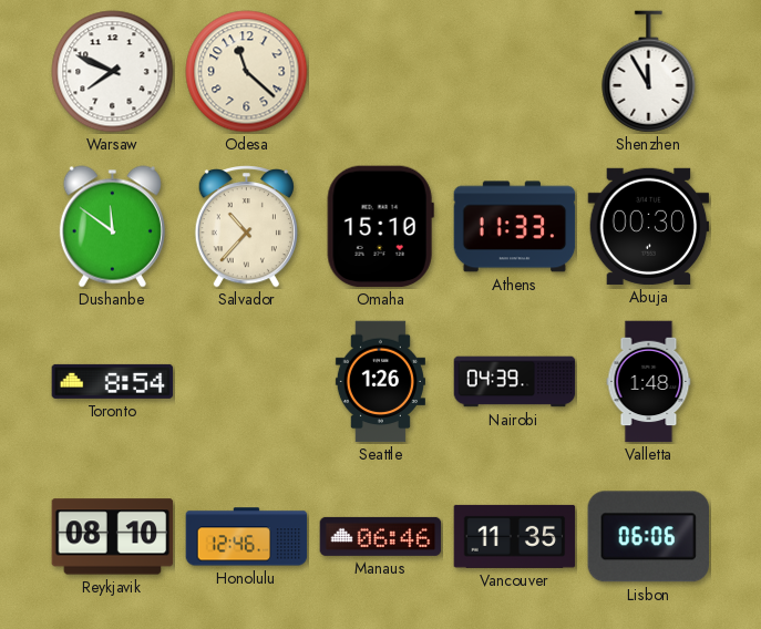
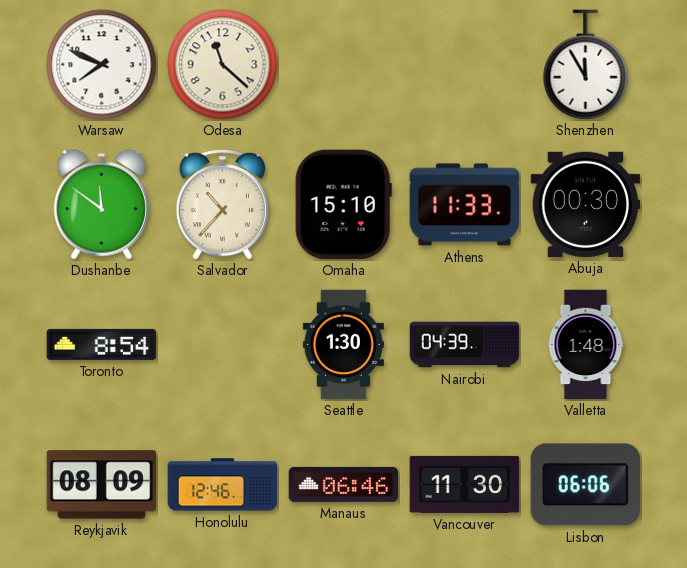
Seattle: 1:26 -> 1:30
Reykjavik: 08:10 -> 08:09
Vancouver: 11:35 -> 11:30
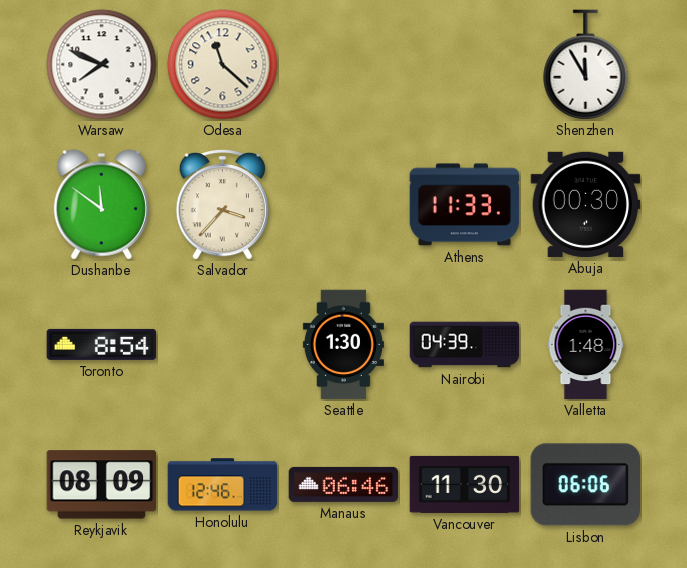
Salvador: 10:37 -> 3:37
Omaha: 15:10 -> none
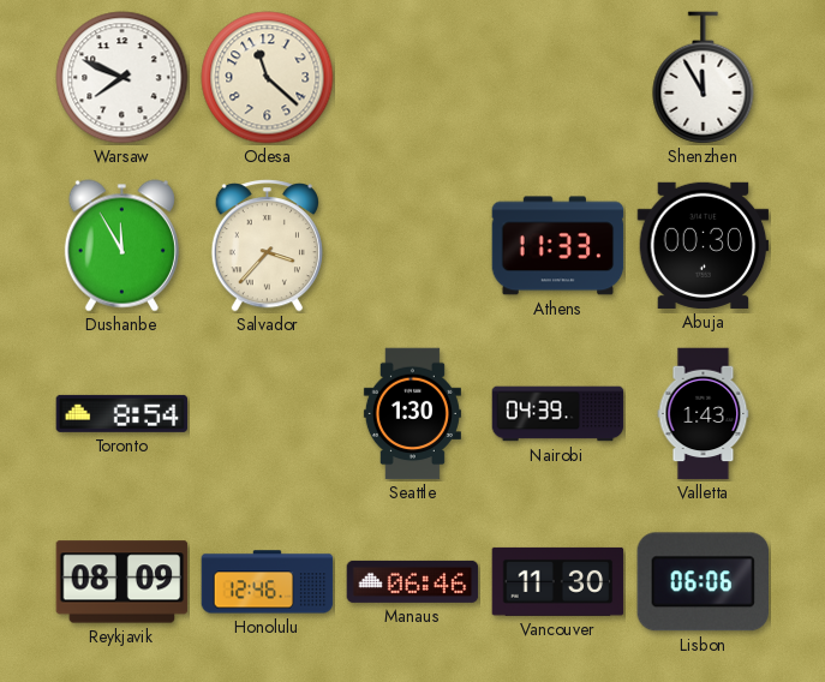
Dushanbe: 11:51 -> 11:55
Valletta: 1:48 -> 1:43
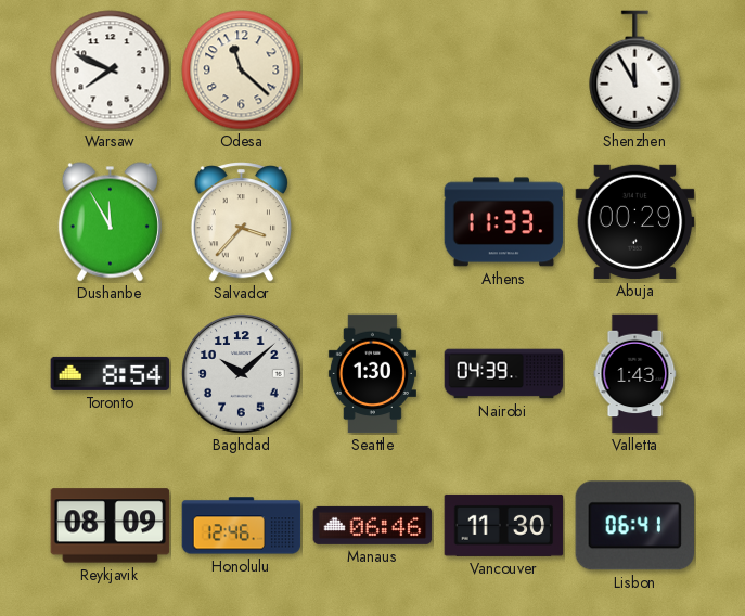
Abuja: 00:30 -> 00:29
Baghdad: none -> 10:08
Lisbon: 06:06 -> 06:41
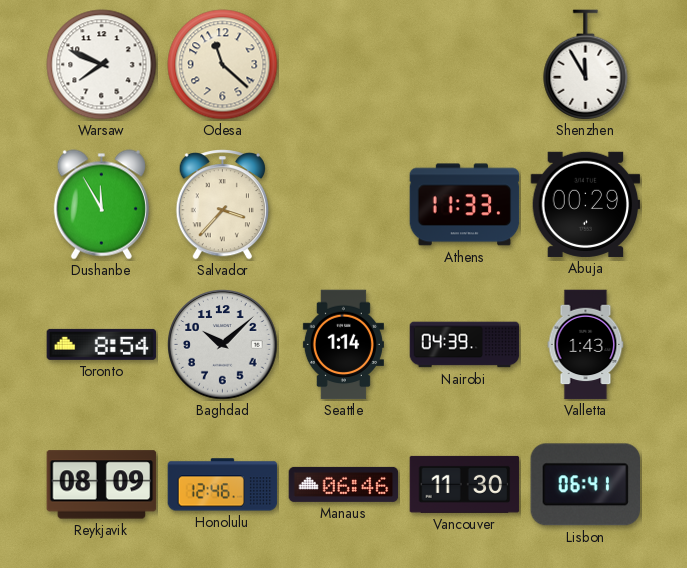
Seattle: 1:30 -> 1:14
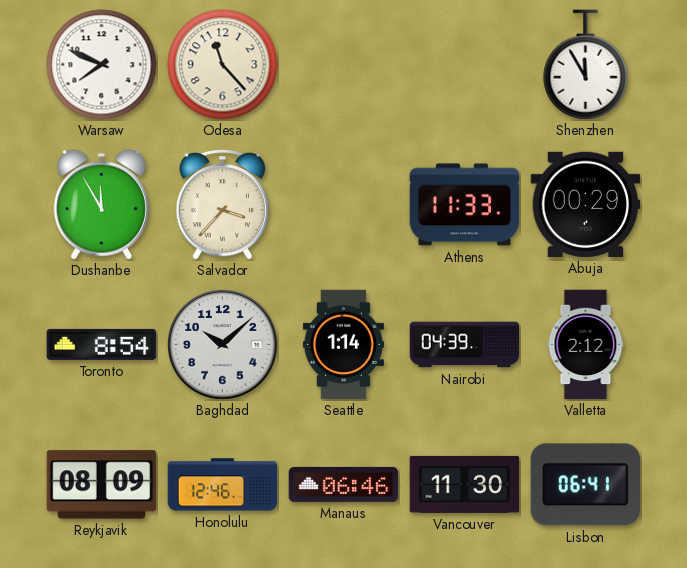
Odesa: 11:22 -> 11:23
Valletta: 1:43 -> 2:12
